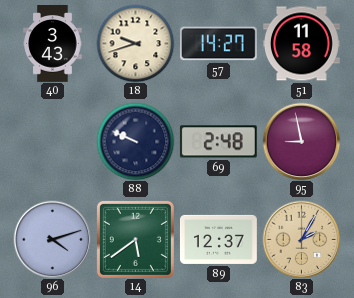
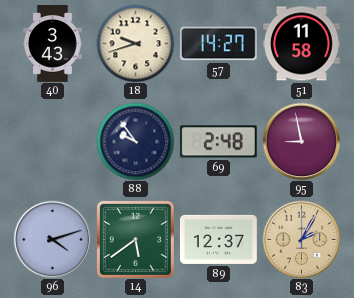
88: 9:49 -> 9:54
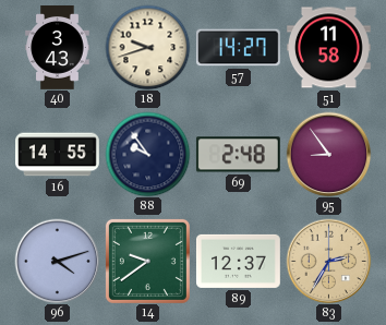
16: none -> 14:55
95: 8:58 -> 8:54
14: 5:39 -> 9:39
83: 2:05 -> 2:35
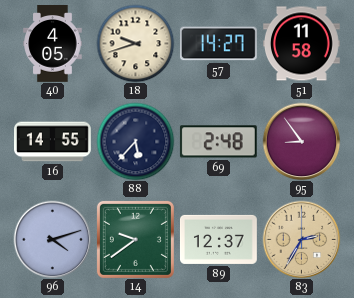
40: 3:43 -> 4:05
88: 9:54 -> 5:37
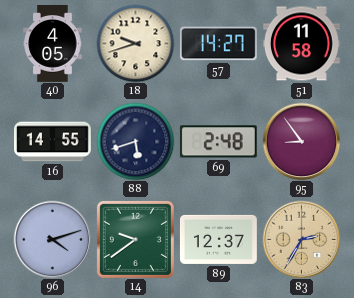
88: 5:37 -> 5:42
